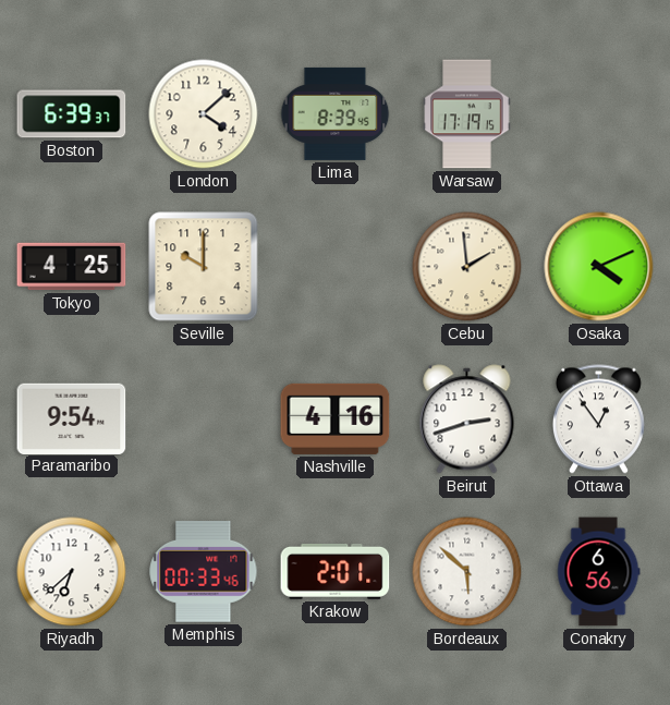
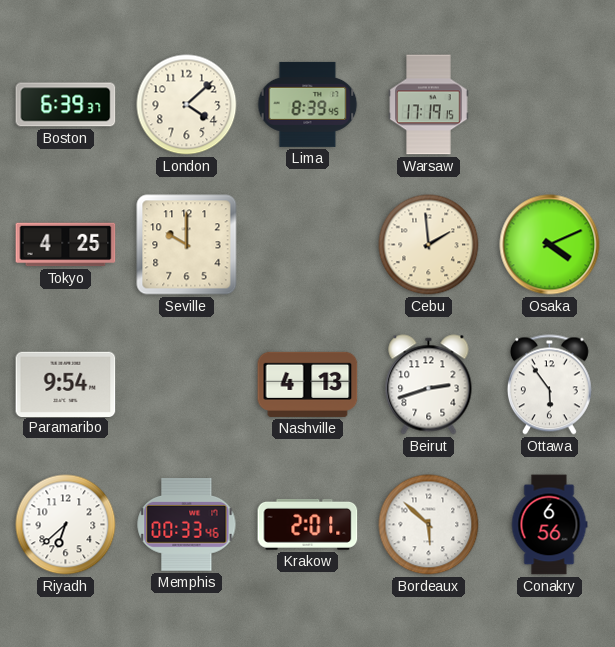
Nashville: 4:16 -> 4:13
Ottawa: 12:54 -> 5:54
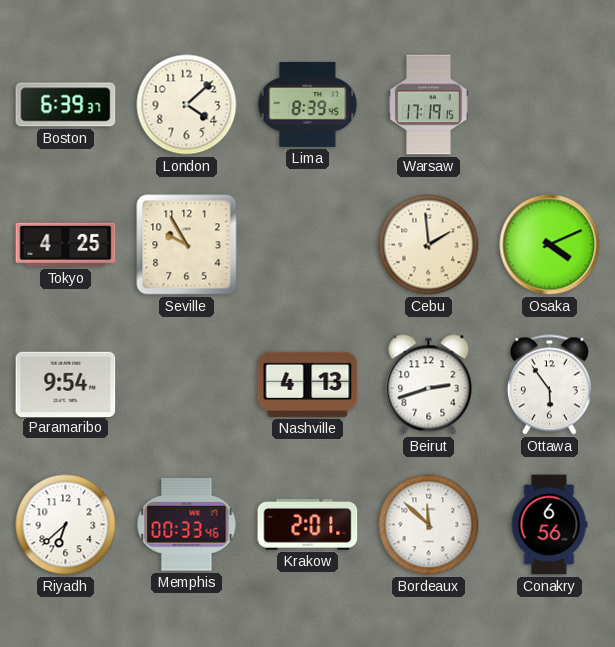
Seville: 10:00 -> 9:55
Bordeaux: 5:52 -> 11:52
